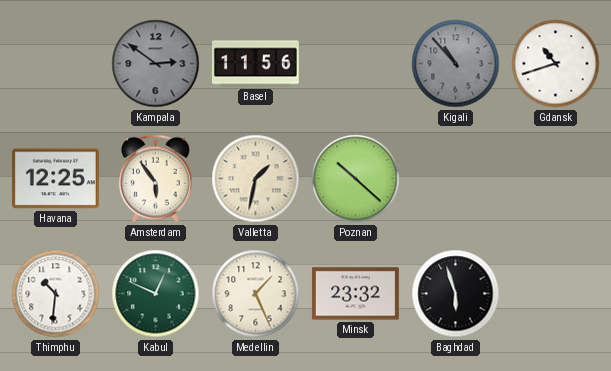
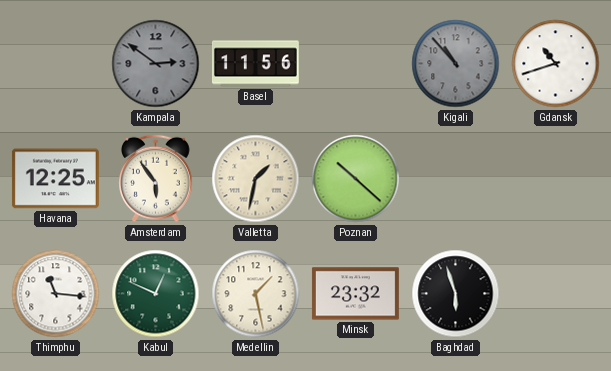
Thimphu: 10:31 -> 11:16
Medellin: 1:26 -> 1:28
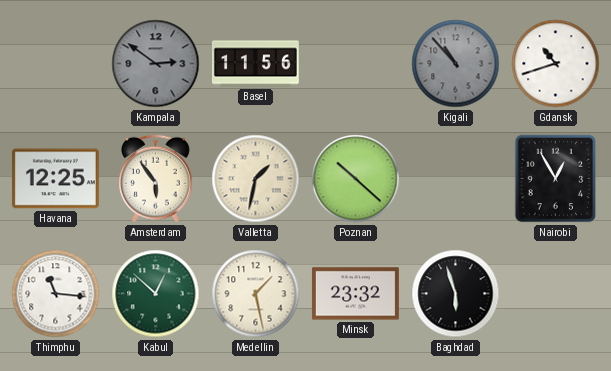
Nairobi: none -> 12:55
Kabul: 12:49 -> 12:52
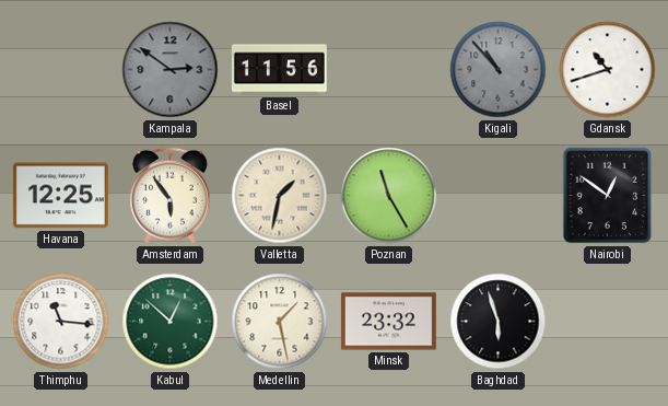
Poznan: 10:22 -> 11:25
Nairobi: 12:55 -> 12:51
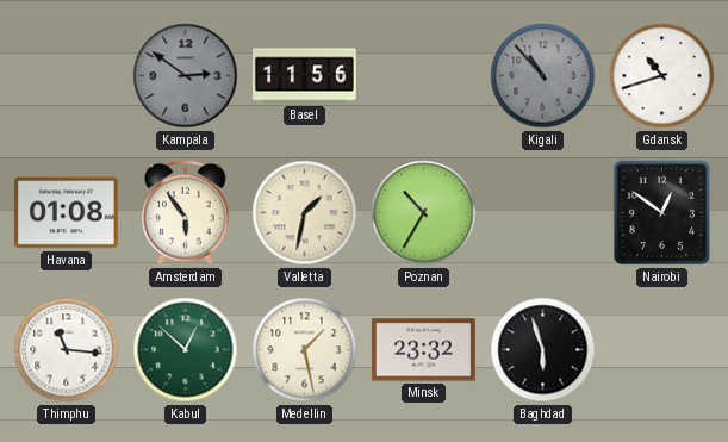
Havana: 12:25 -> 01:08
Poznan: 11:25 -> 10:35
